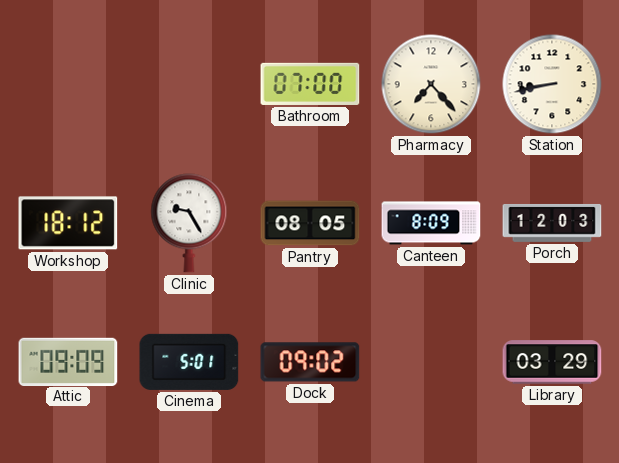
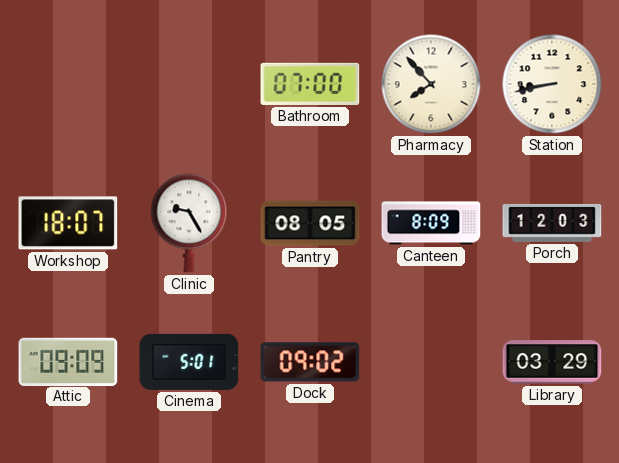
Pharmacy: 7:23 -> 7:53
Workshop: 18:12 -> 18:07
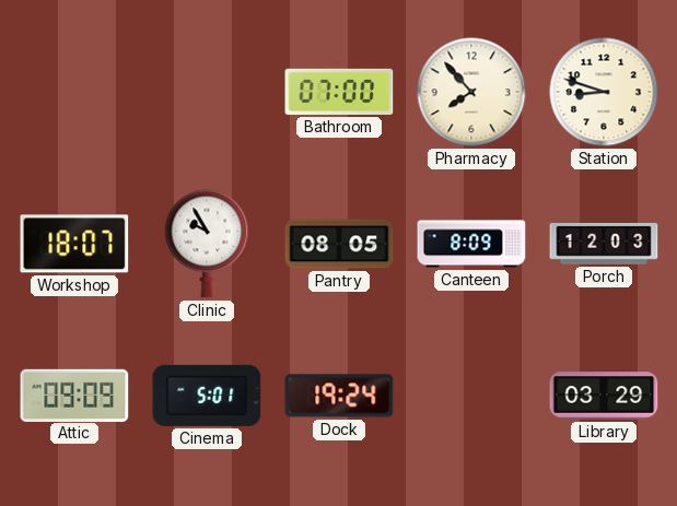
Station: 8:43 -> 8:48
Clinic: 9:25 -> 9:55
Dock: 09:02 -> 19:24
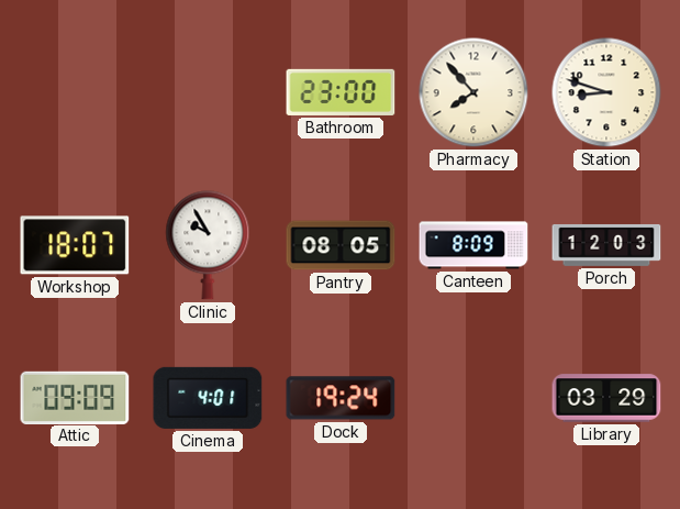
Bathroom: 07:00 -> 23:00
Cinema: 5:01 -> 4:01
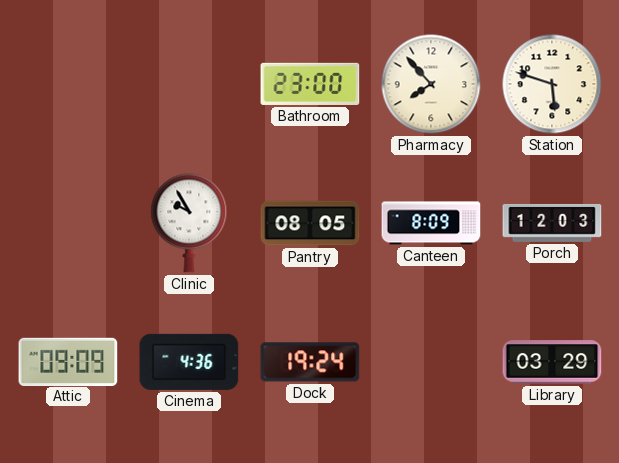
Station: 8:48 -> 5:48
Workshop: 18:07 -> none
Cinema: 4:01 -> 4:36
